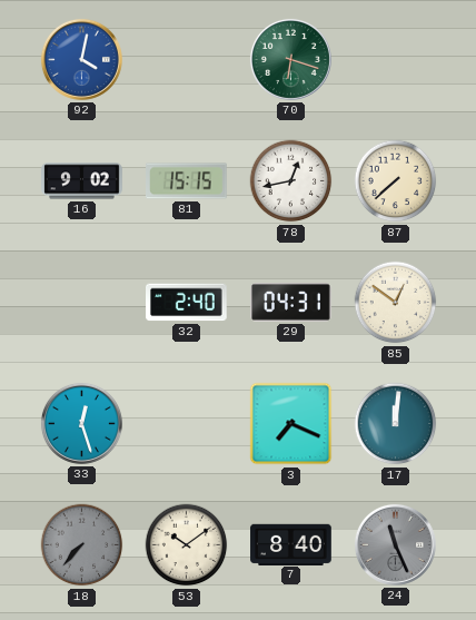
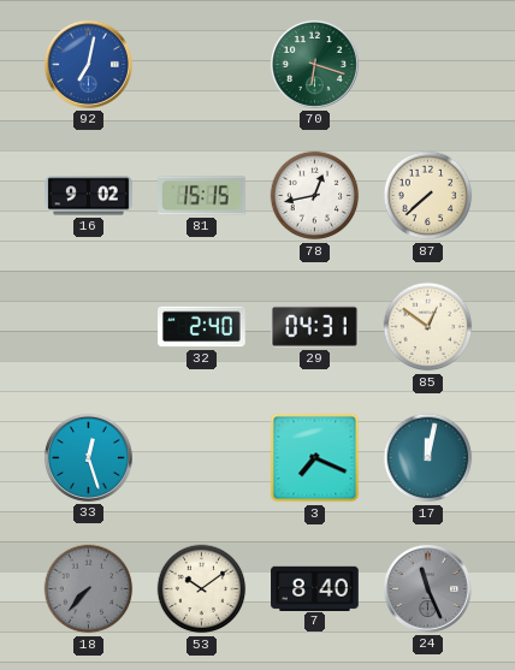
92: 4:02 -> 7:02
17: 12:01 -> 12:02
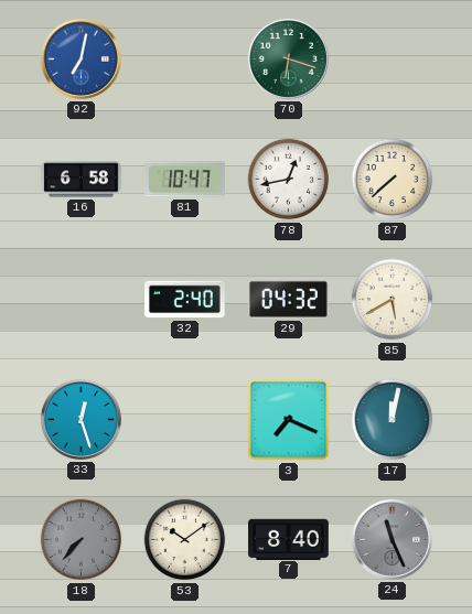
16: 9:02 -> 6:58
81: 15:15 -> 10:47
29: 04:31 -> 04:32
85: 12:51 -> 5:40
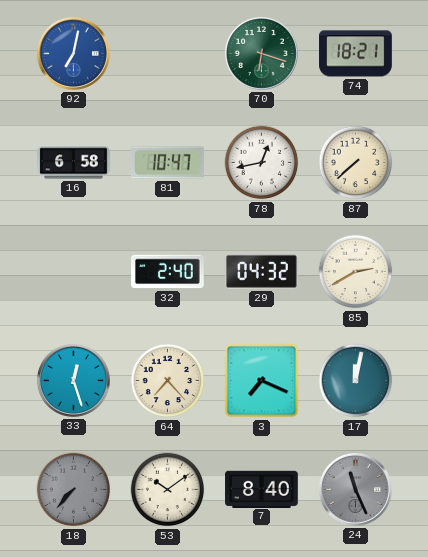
74: none -> 18:21
85: 5:40 -> 2:40
64: none -> 7:23
